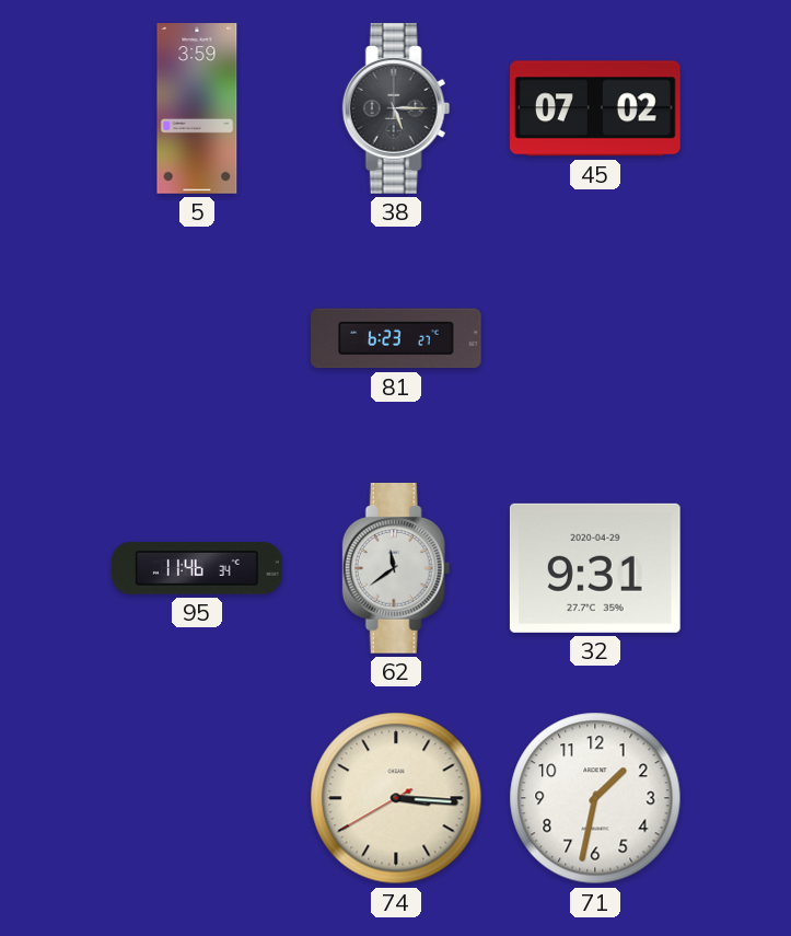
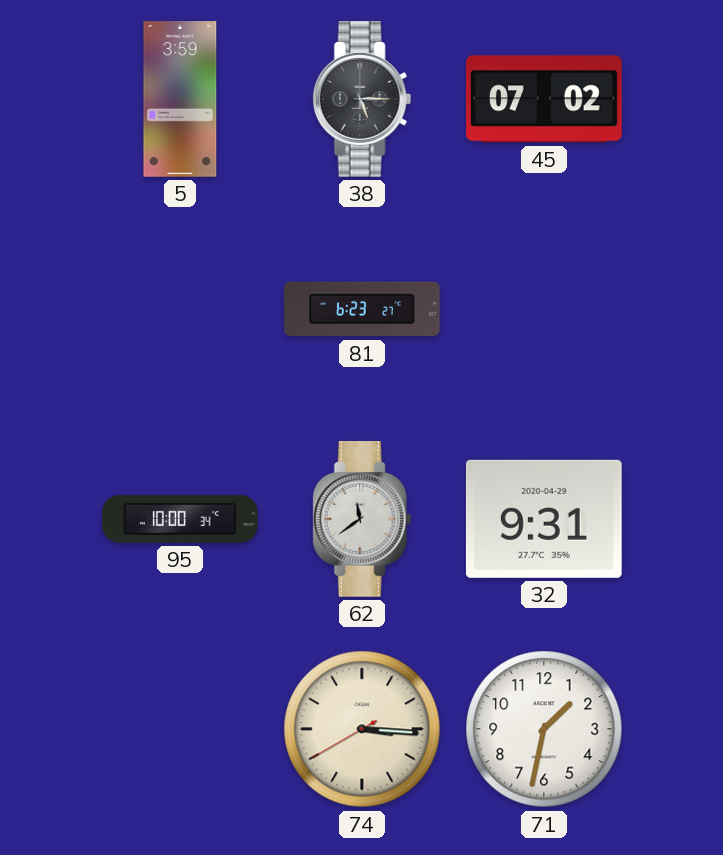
95: 11:46 -> 10:00
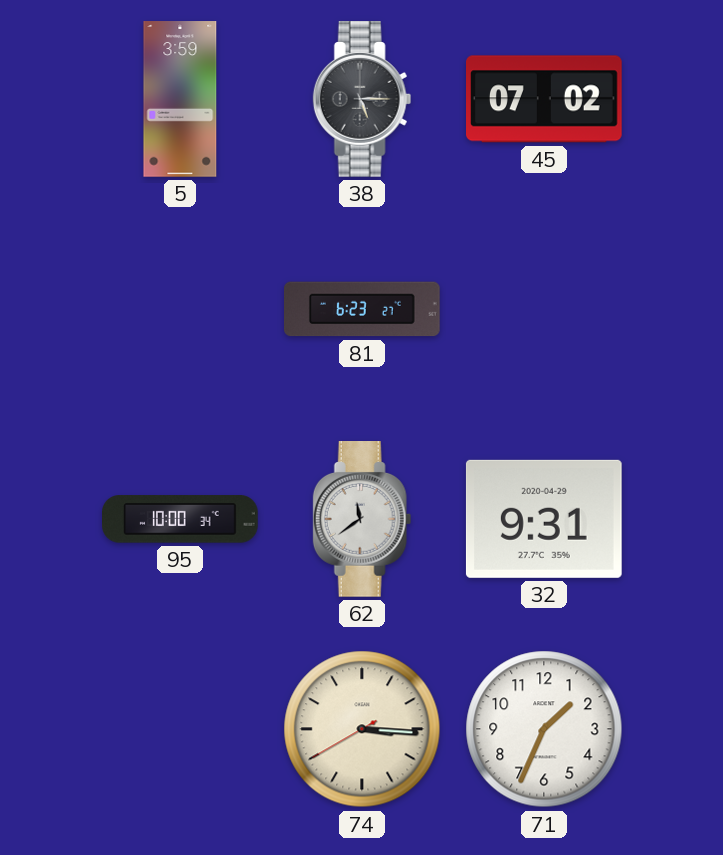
71: 1:32 -> 1:34
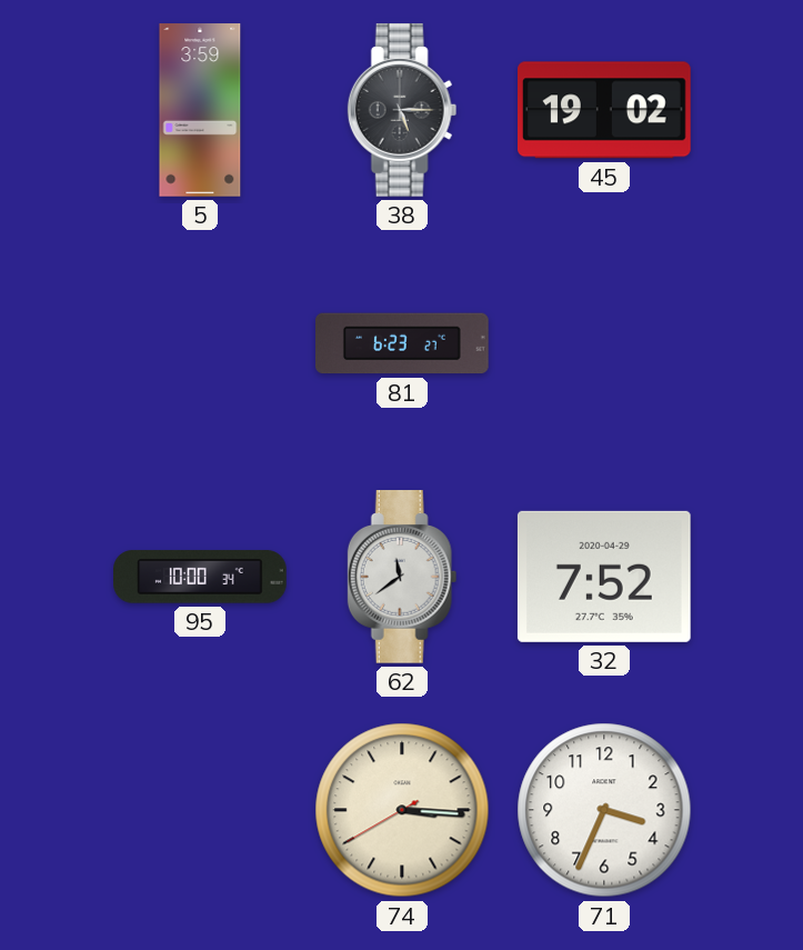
45: 07:02 -> 19:02
32: 9:31 -> 7:52
71: 1:34 -> 3:34
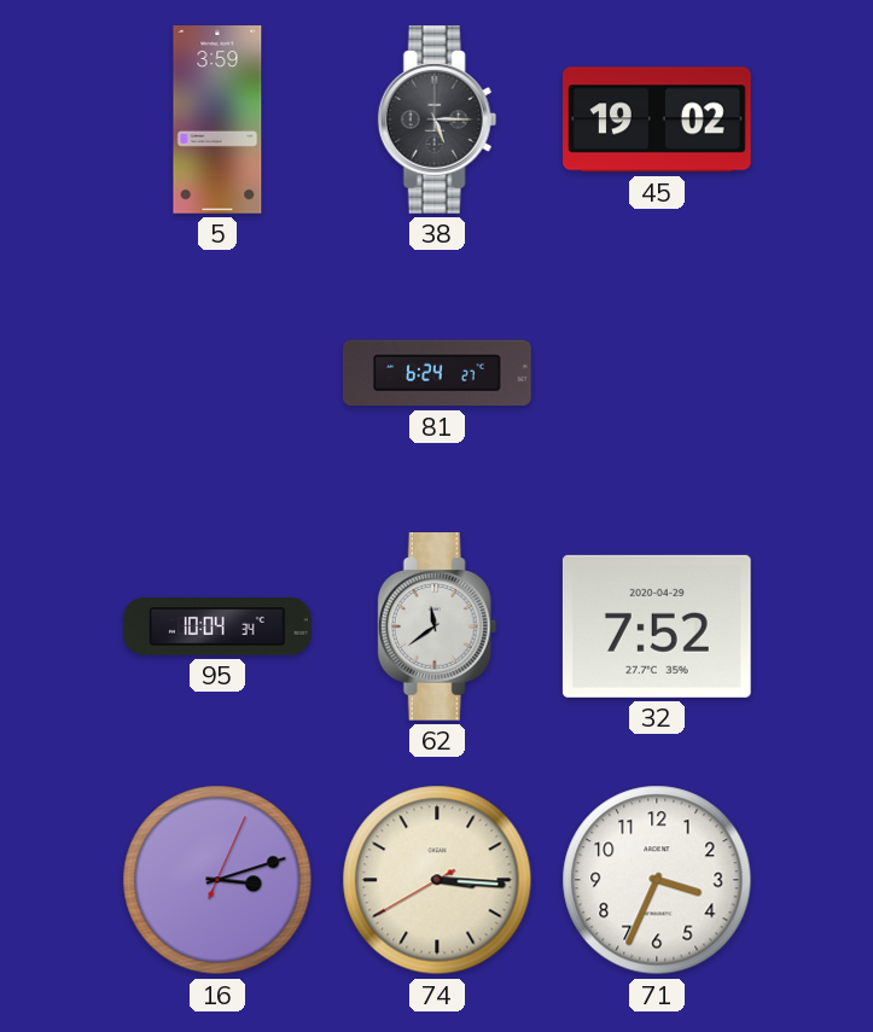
81: 6:23 -> 6:24
95: 10:00 -> 10:04
16: none -> 3:12
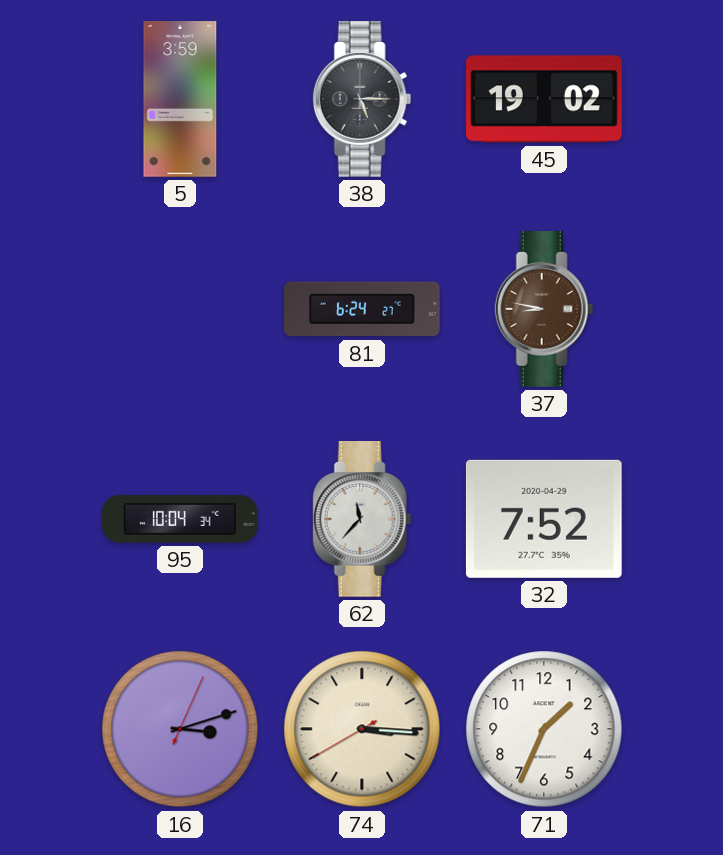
37: none -> 8:47
62: 11:39 -> 11:37
71: 3:34 -> 1:34
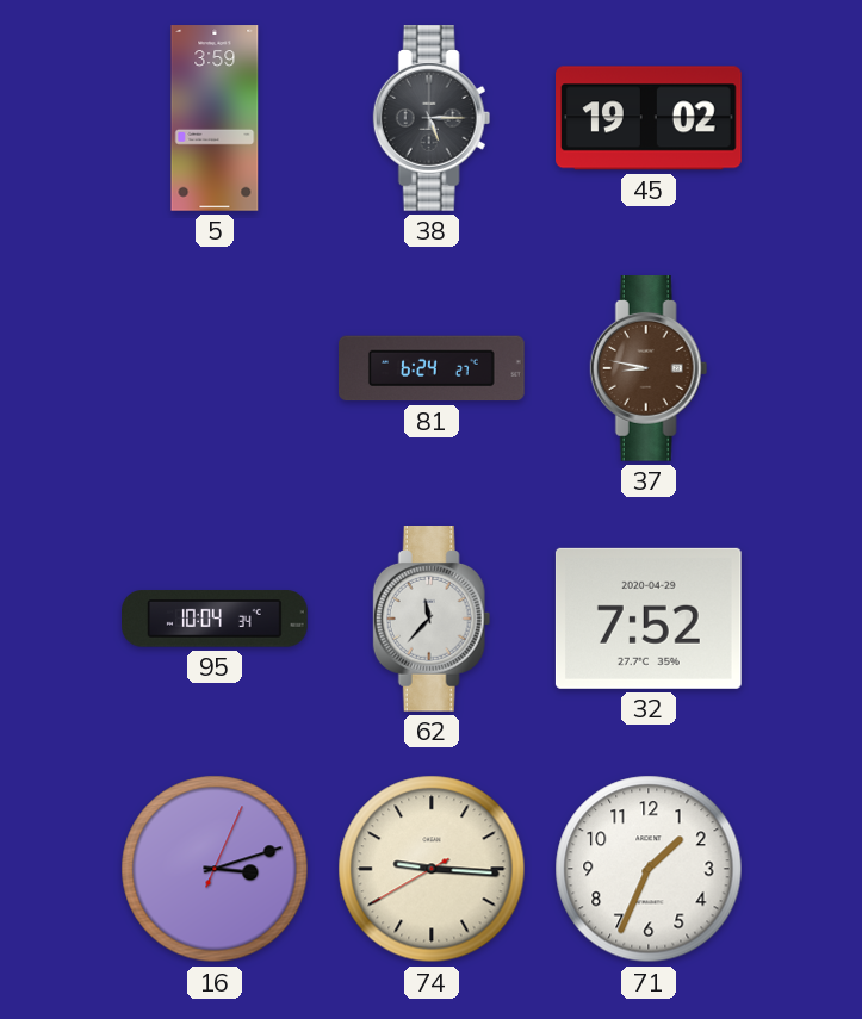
74: 3:15 -> 9:15
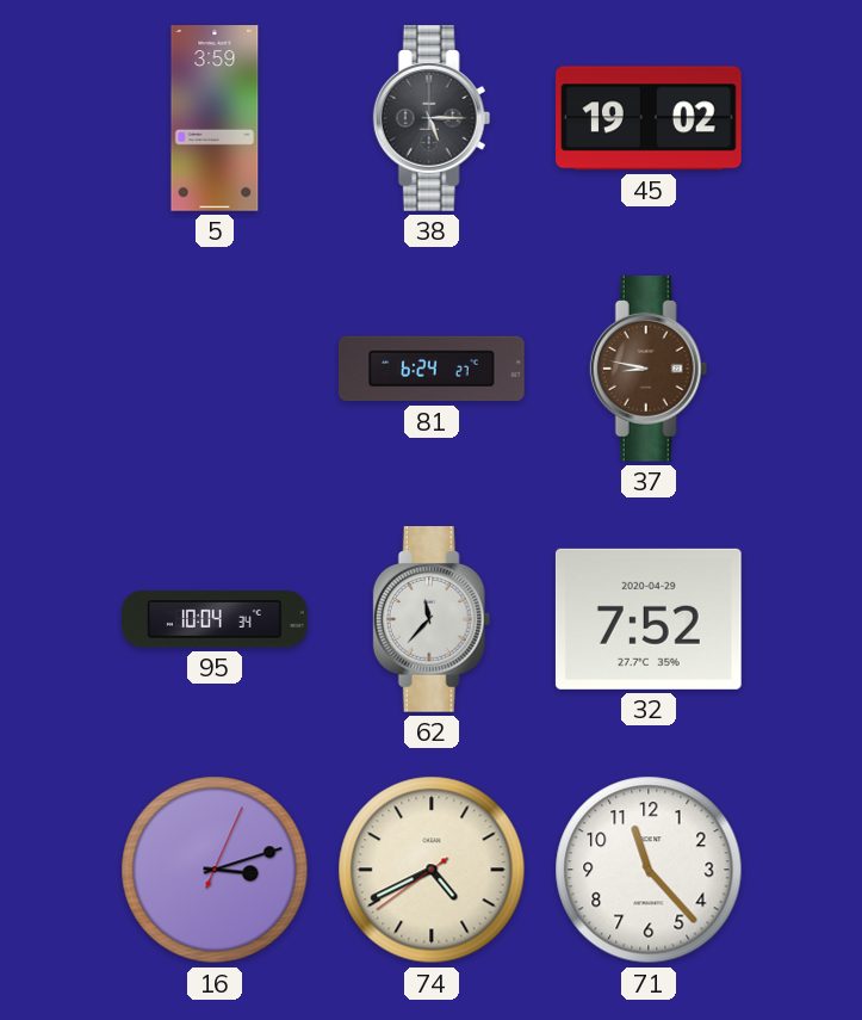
74: 9:15 -> 4:40
71: 1:34 -> 11:23
